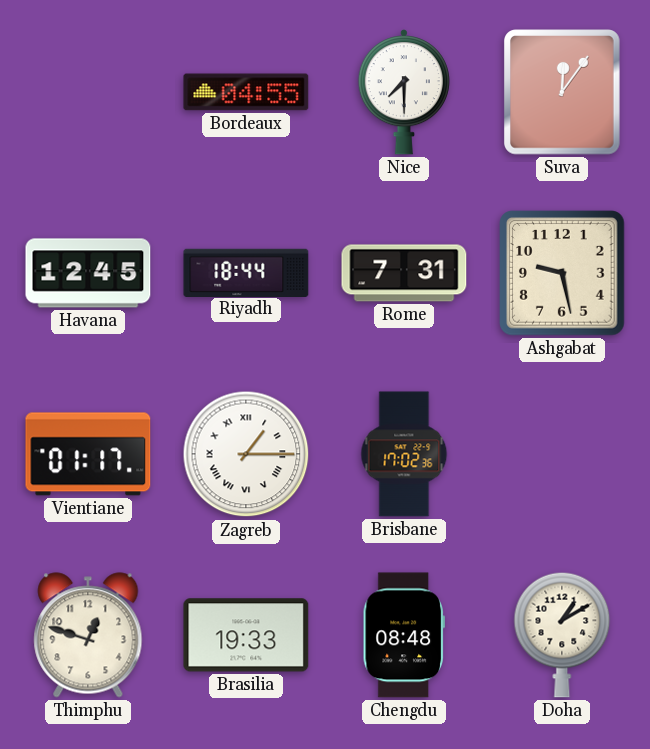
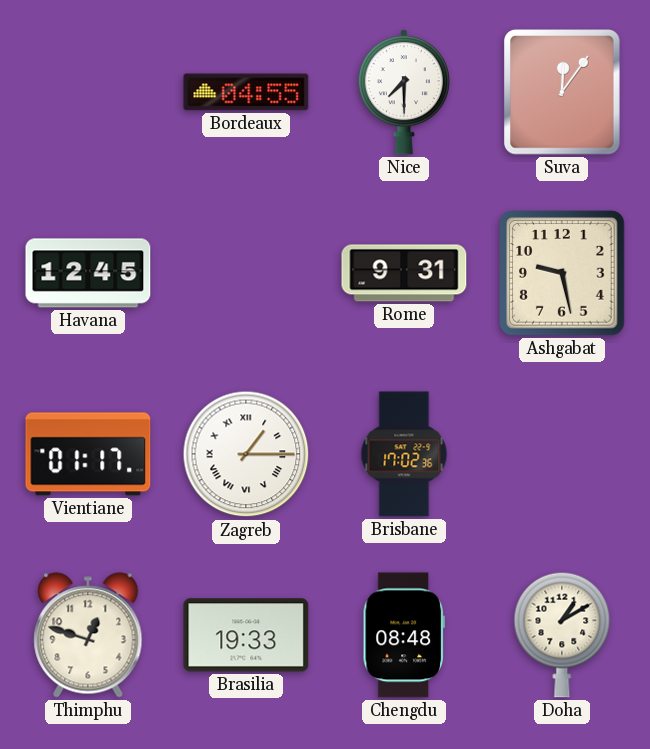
Riyadh: 18:44 -> none
Rome: 7:31 -> 9:31
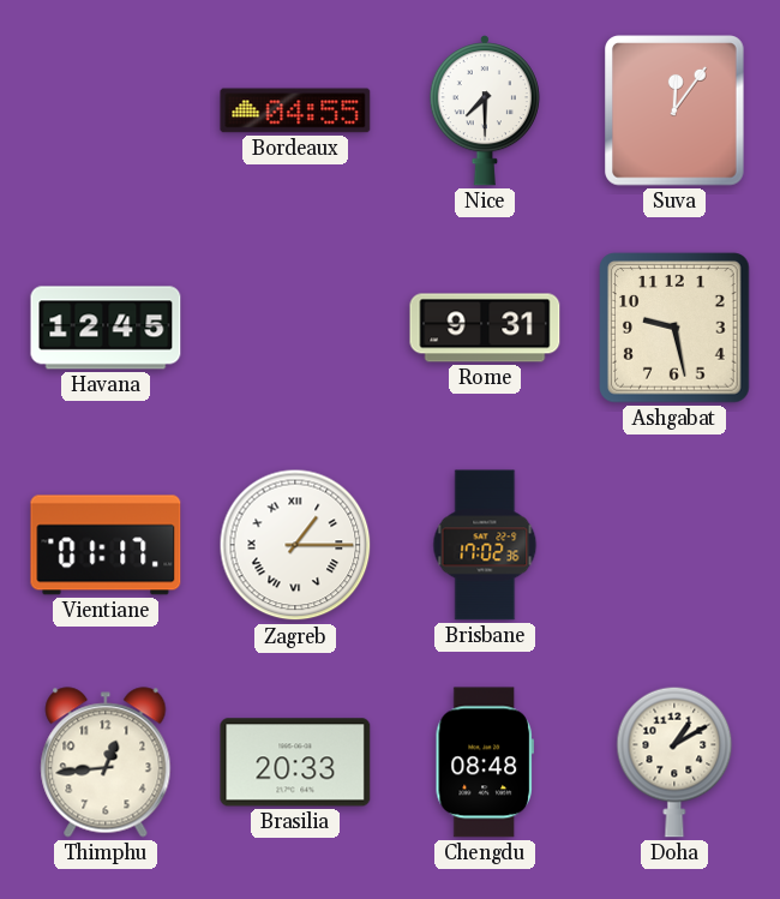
Thimphu: 12:48 -> 12:44
Brasilia: 19:33 -> 20:33
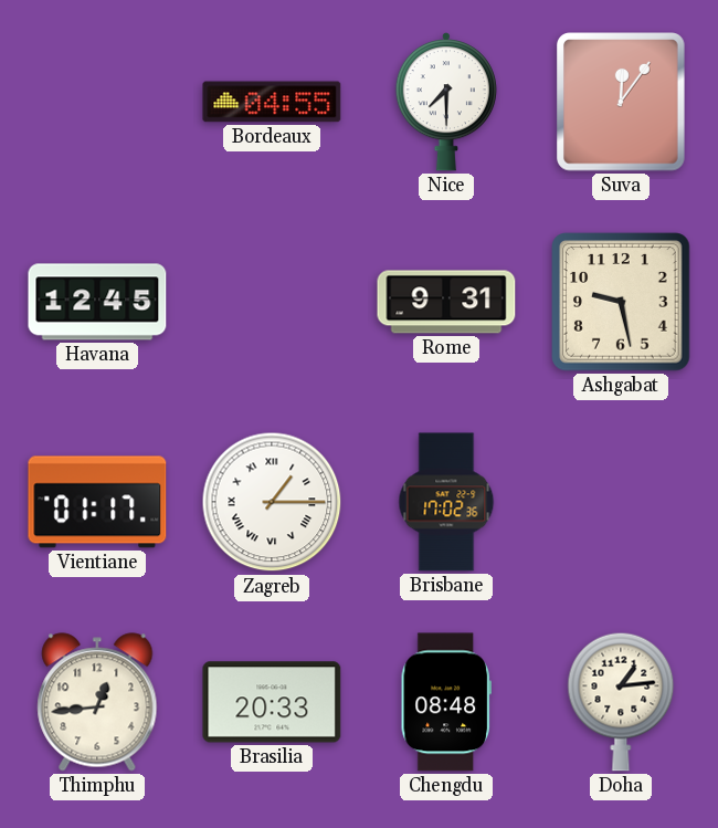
Doha: 1:10 -> 1:14
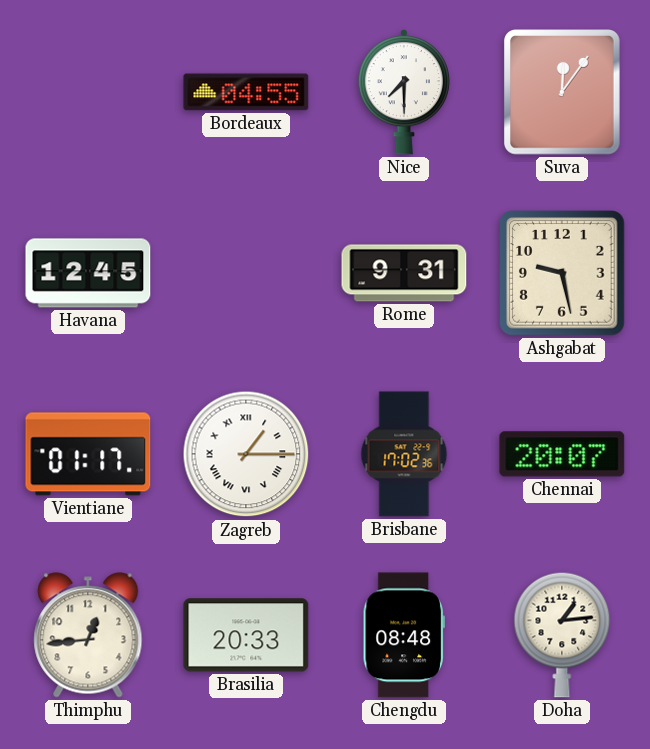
Chennai: none -> 20:07
